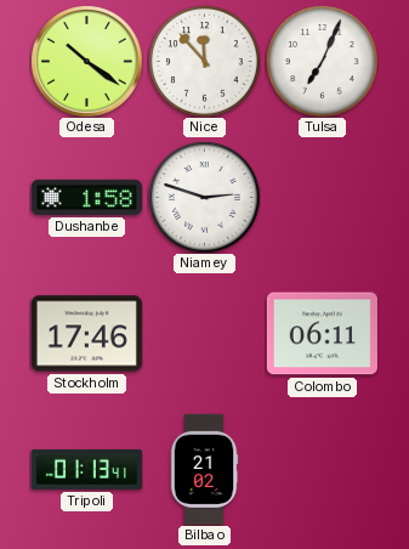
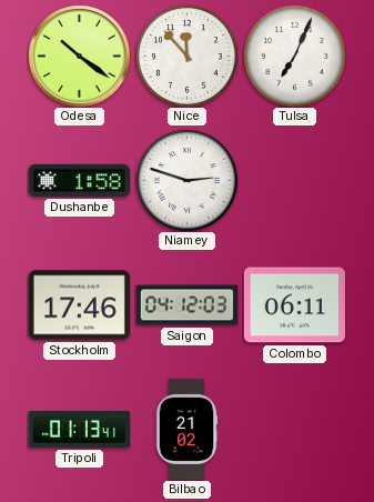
Saigon: none -> 04:12
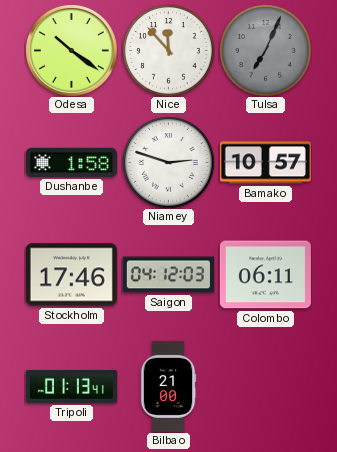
Tulsa dial: white -> grey
Bamako: none -> 10:57
Bilbao: 21:02 -> 21:00
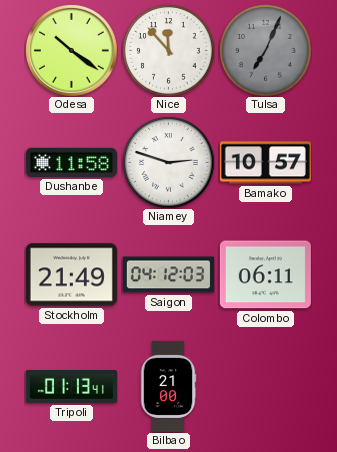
Dushanbe: 1:58 -> 11:58
Stockholm: 17:46 -> 21:49
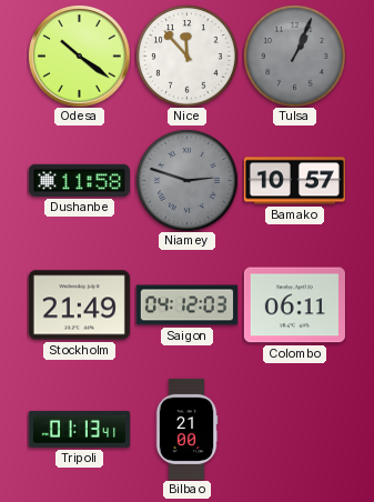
Tulsa: 7:04 -> 1:04
Niamey dial: white -> grey
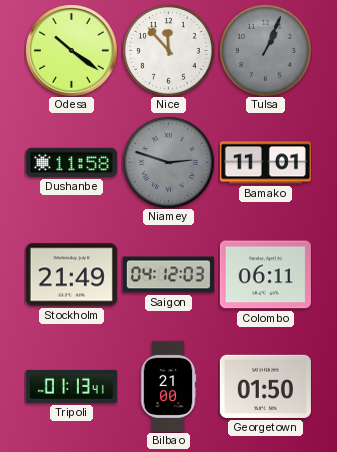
Bamako: 10:57 -> 11:01
Georgetown: none -> 01:50
